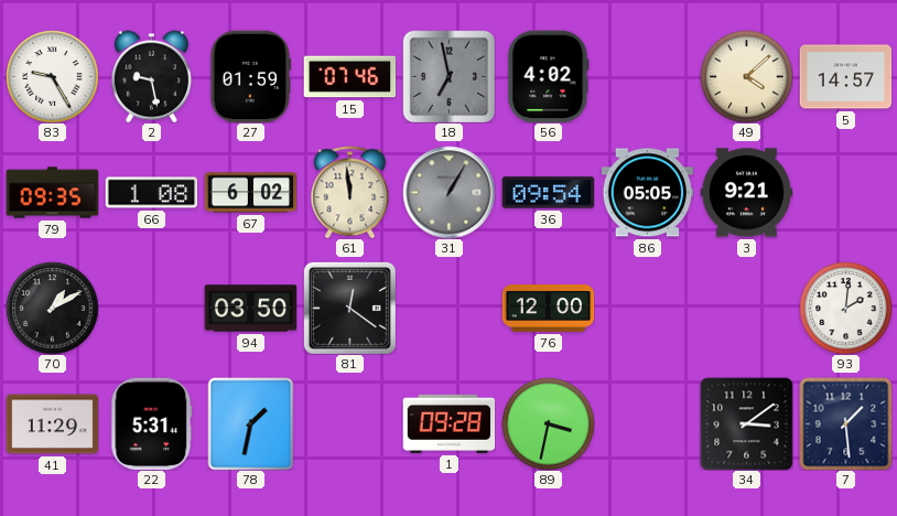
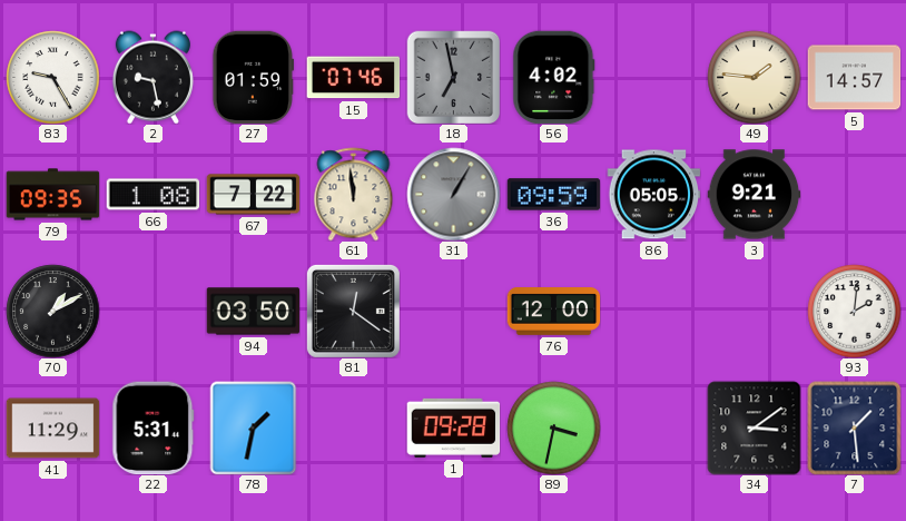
49: 4:08 -> 1:46
67: 6:02 -> 7:22
36: 09:54 -> 09:59
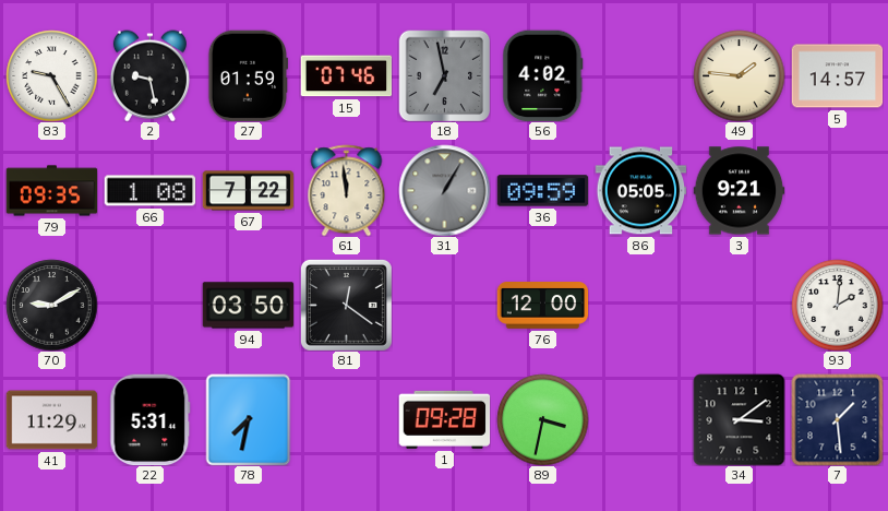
70: 1:10 -> 9:10
78: 1:32 -> 7:32
